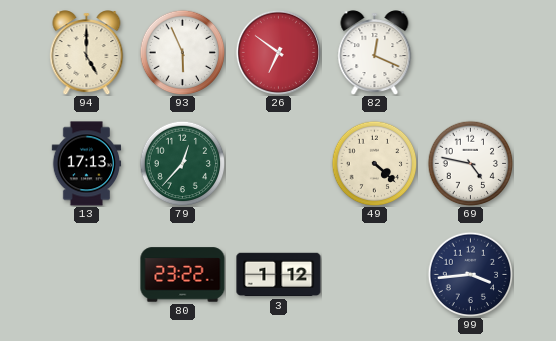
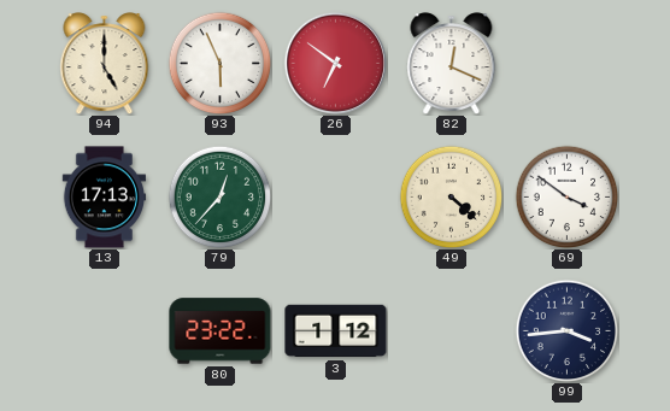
69: 4:47 -> 3:51
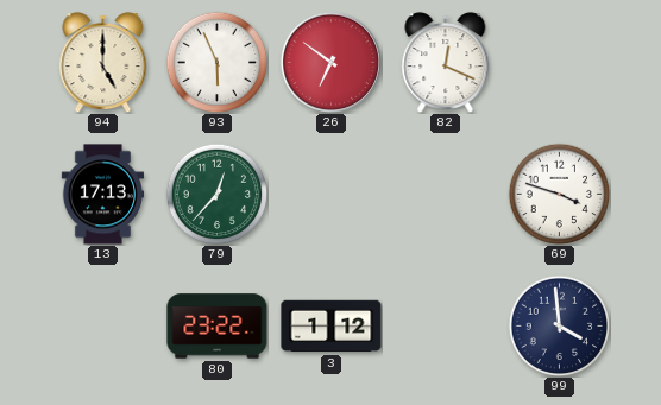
49: 4:22 -> none
69: 3:51 -> 3:48
99: 3:44 -> 3:59
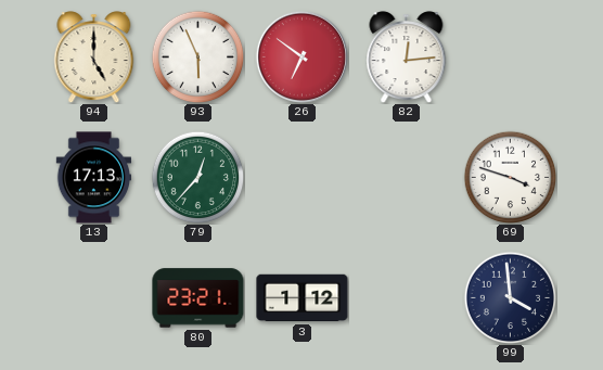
82: 12:19 -> 12:14
80: 23:22 -> 23:21
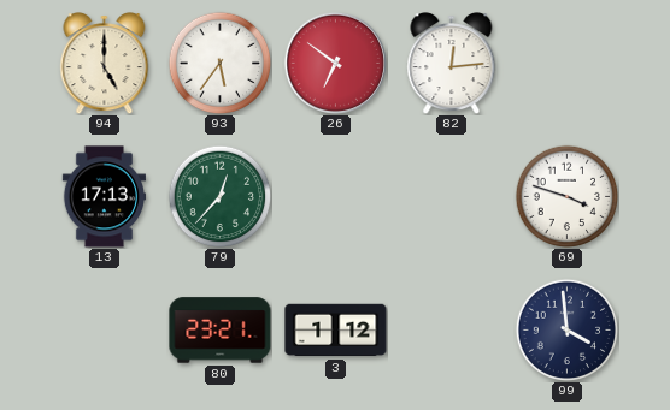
93: 5:56 -> 5:36
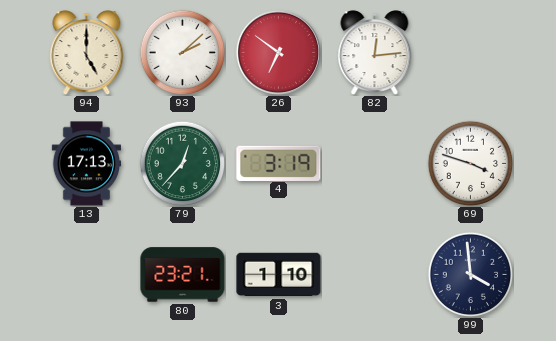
93: 5:36 -> 2:08
4: none -> 3:19
3: 1:12 -> 1:10
